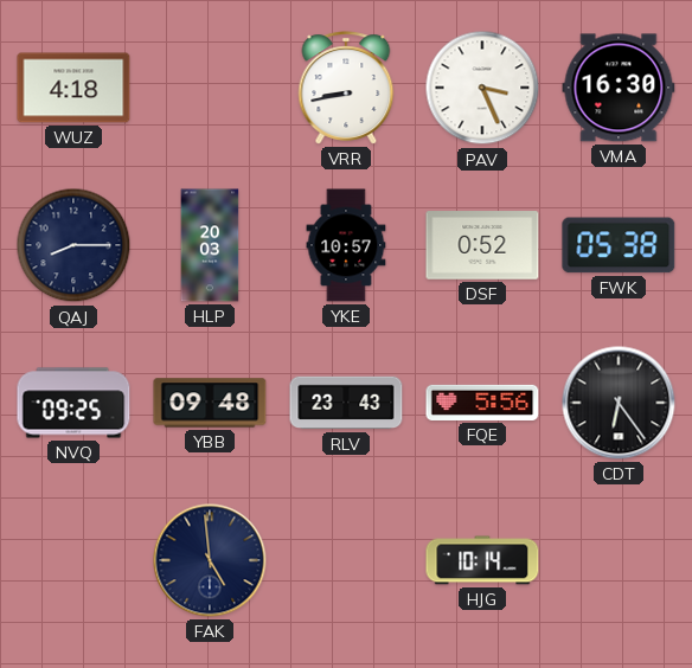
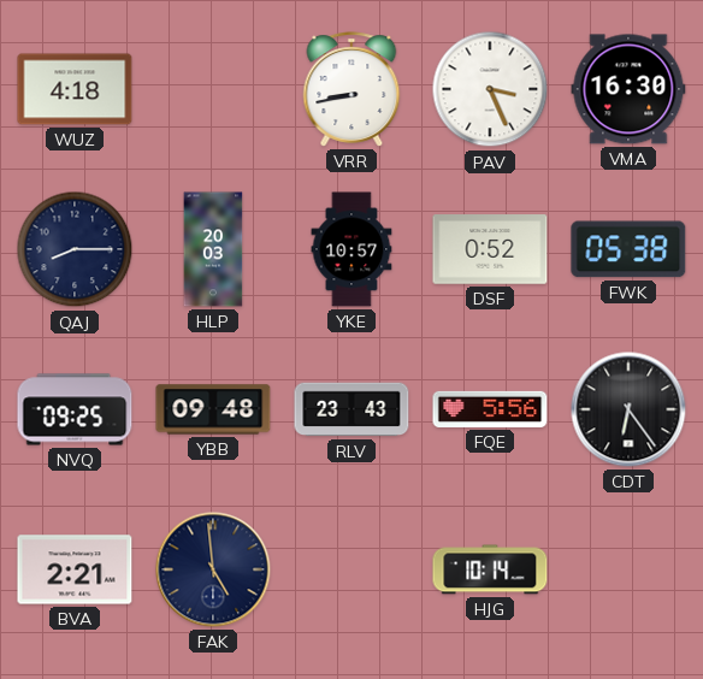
BVA: none -> 2:21
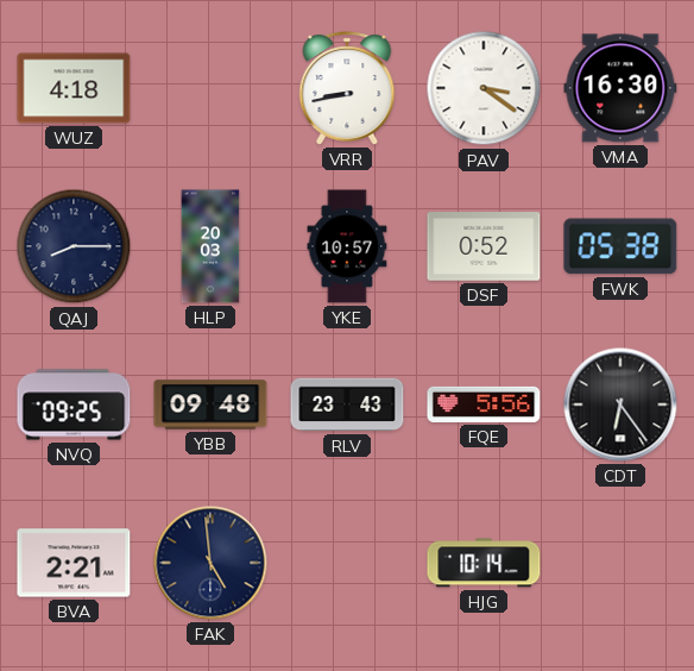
PAV: 3:26 -> 3:21
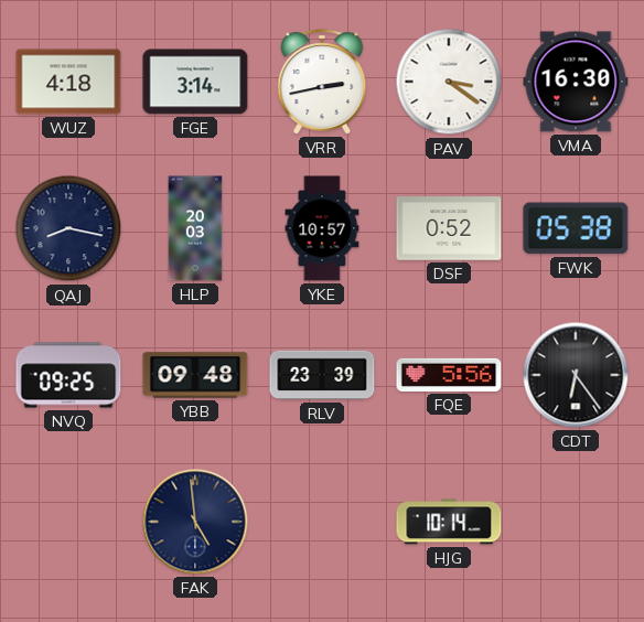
FGE: none -> 3:14
VRR: 8:43 -> 2:43
QAJ: 8:15 -> 8:17
RLV: 23:43 -> 23:39
BVA: 2:21 -> none
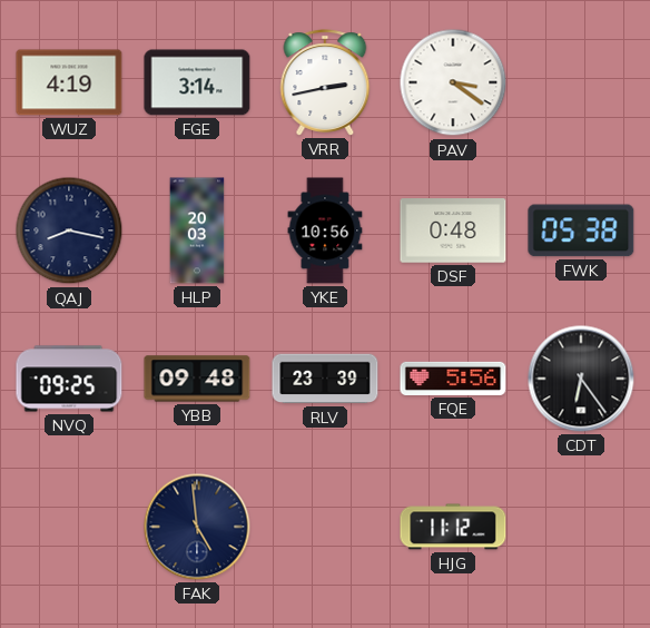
WUZ: 4:18 -> 4:19
VMA: 16:30 -> none
YKE: 10:57 -> 10:56
DSF: 0:52 -> 0:48
HJG: 10:14 -> 11:12
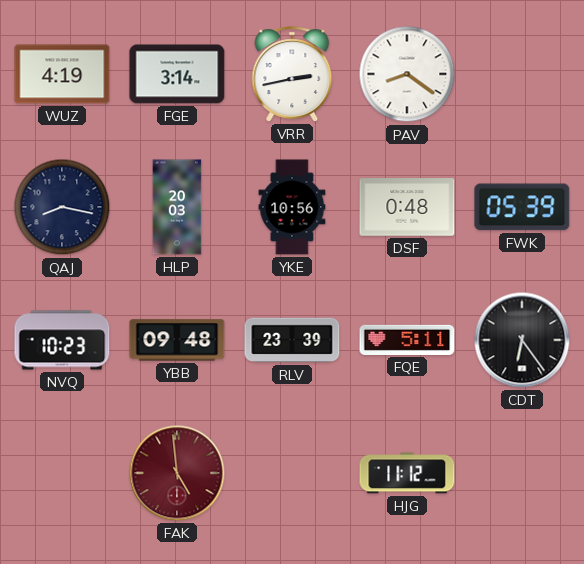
PAV: 3:21 -> 8:21
FWK: 05:38 -> 05:39
NVQ: 09:25 -> 10:23
FQE: 5:56 -> 5:11
FAK dial: navy -> burgundy
